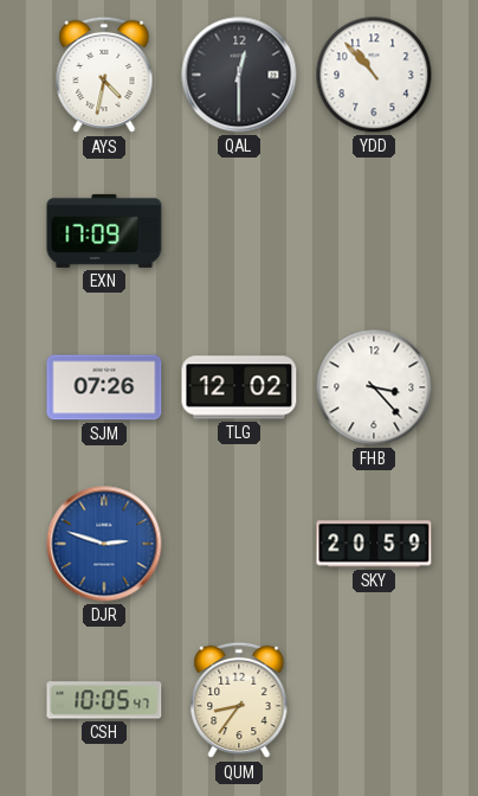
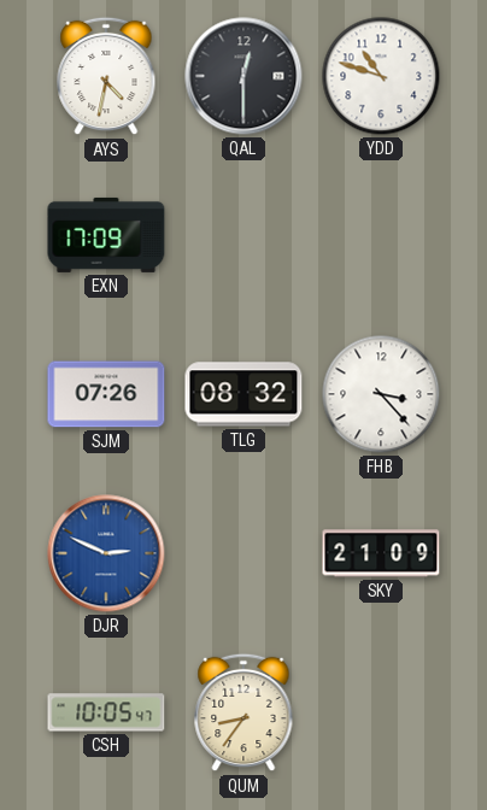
YDD: 10:53 -> 10:48
TLG: 12:02 -> 08:32
DJR: 2:48 -> 2:49
SKY: 20:59 -> 21:09
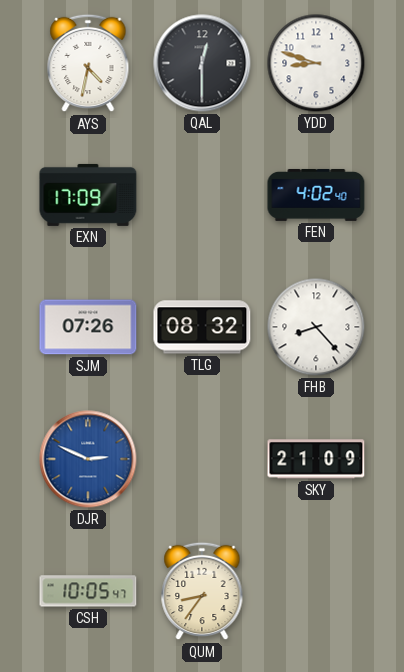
YDD: 10:48 -> 8:48
FEN: none -> 4:02
FHB: 3:23 -> 8:23
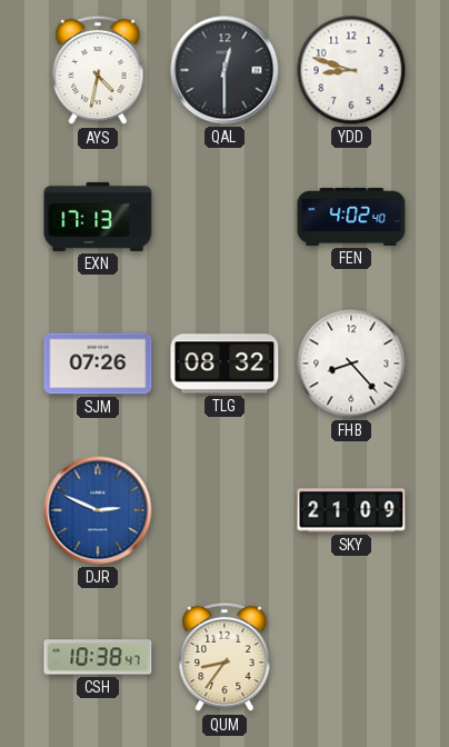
EXN: 17:09 -> 17:13
CSH: 10:05 -> 10:38
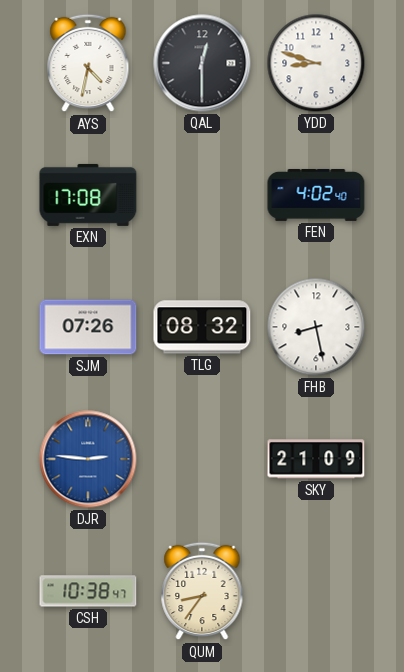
EXN: 17:13 -> 17:08
FHB: 8:23 -> 8:28
DJR: 2:49 -> 2:46
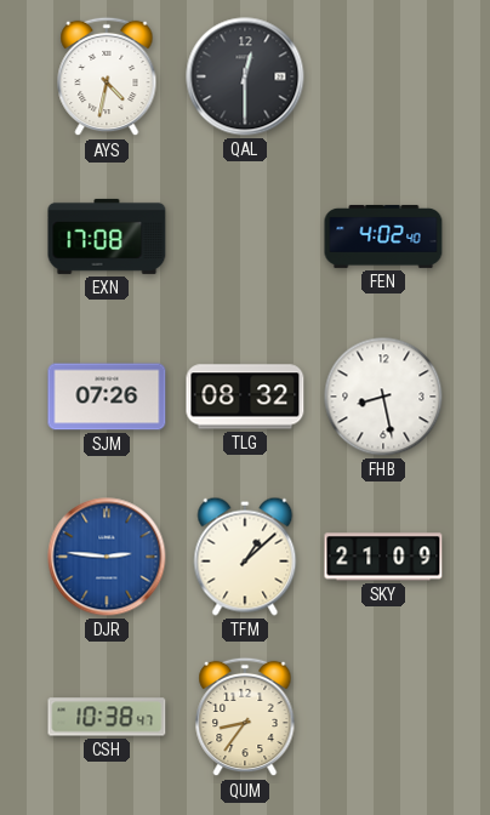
YDD: 8:48 -> none
TFM: none -> 1:08
